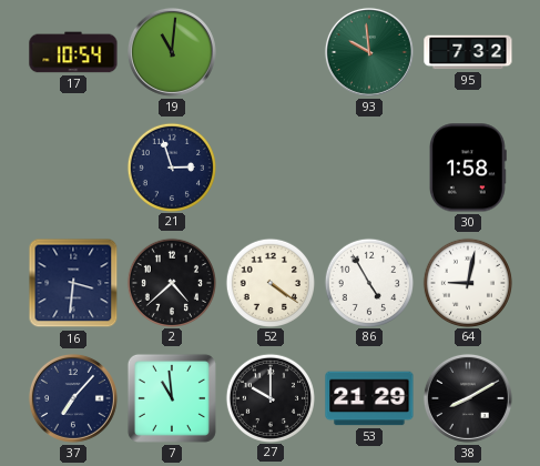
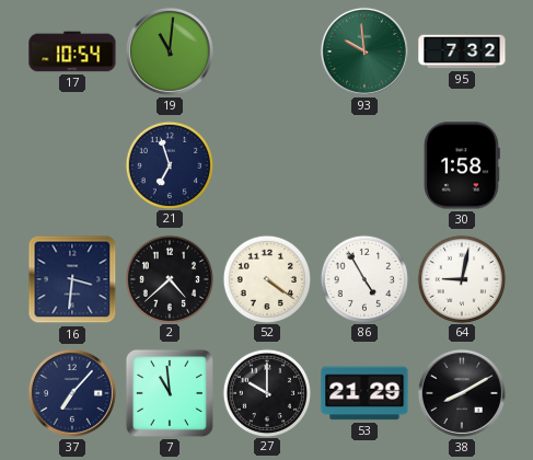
21: 2:57 -> 6:57
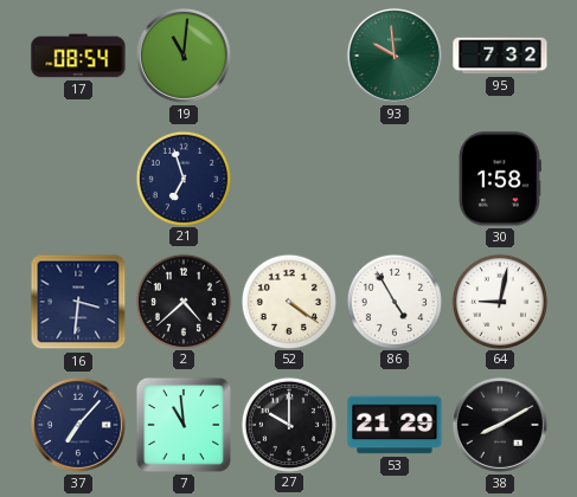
17: 10:54 -> 08:54
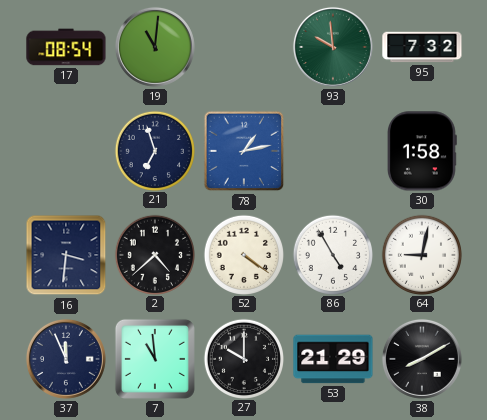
78: none -> 1:13
37: 7:07 -> 11:56
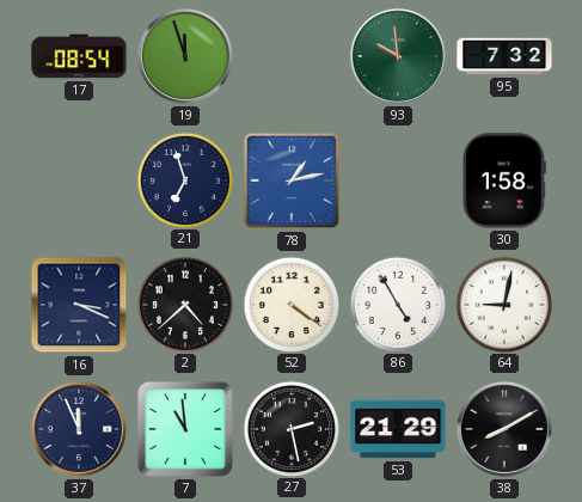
19: 11:01 -> 11:57
16: 3:31 -> 3:19
27: 10:00 -> 2:28
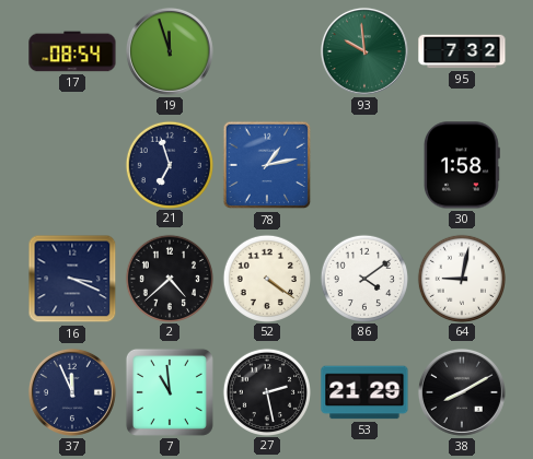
86: 4:55 -> 4:09
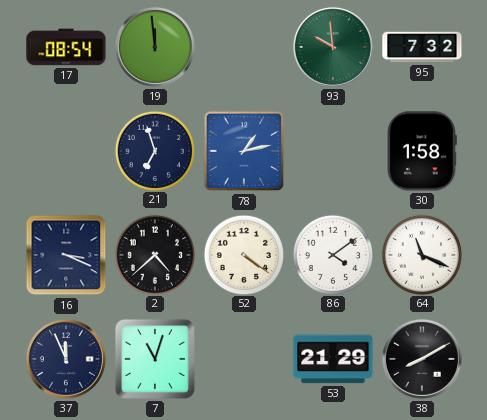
19: 11:57 -> 11:59
64: 9:02 -> 11:19
7: 10:59 -> 11:03
27: 2:28 -> none
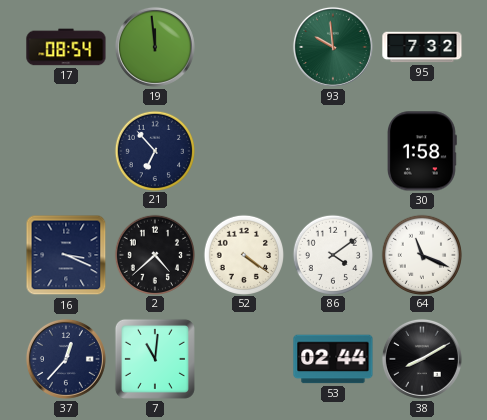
21: 6:57 -> 6:53
78: 1:13 -> none
37: 11:56 -> 12:37
7: 11:03 -> 11:01
53: 21:29 -> 02:44
